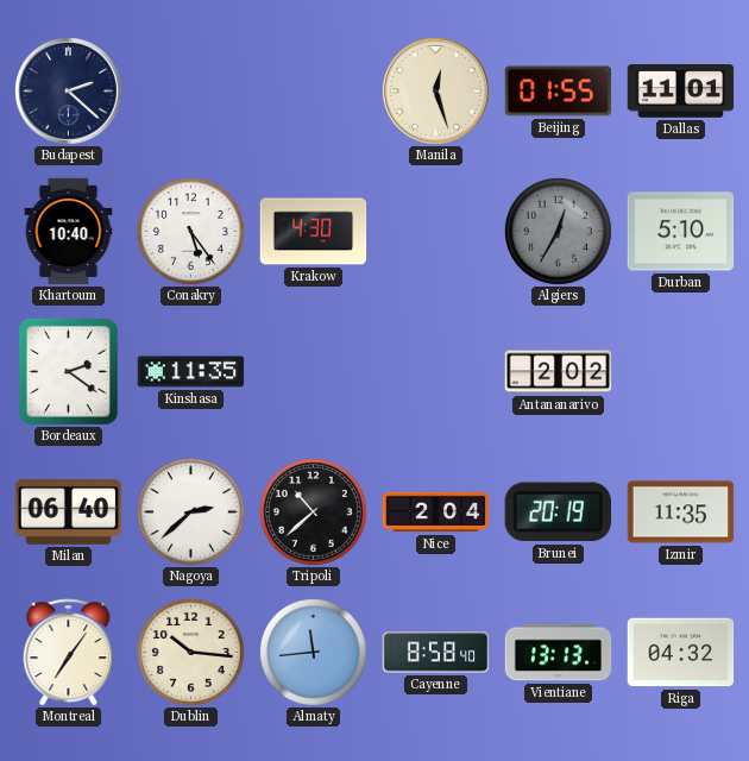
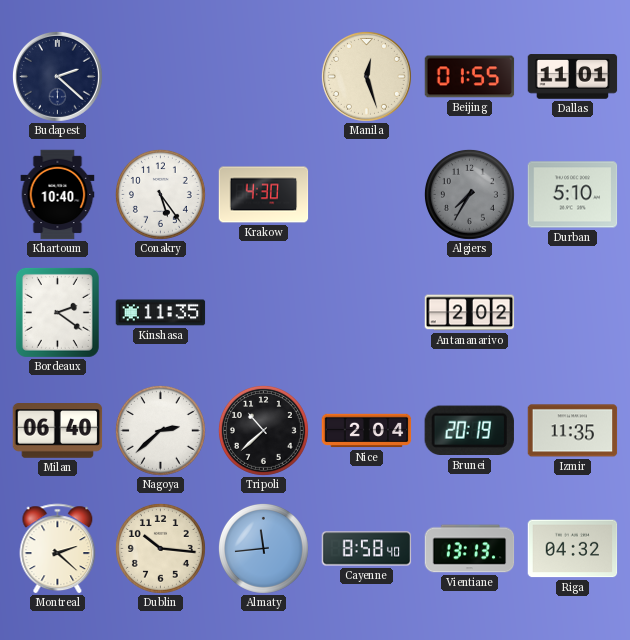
Algiers: 12:35 -> 7:35
Montreal: 7:06 -> 2:22
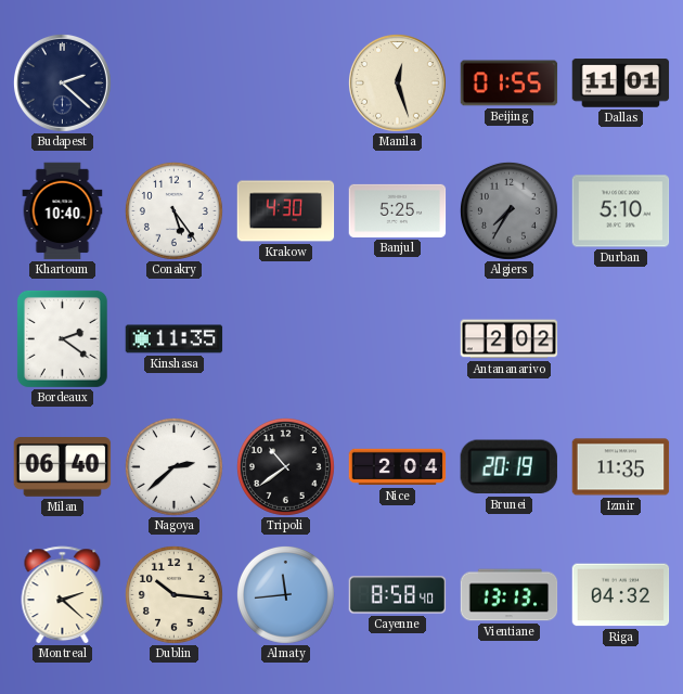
Banjul: none -> 5:25
Tripoli: 10:38 -> 10:39
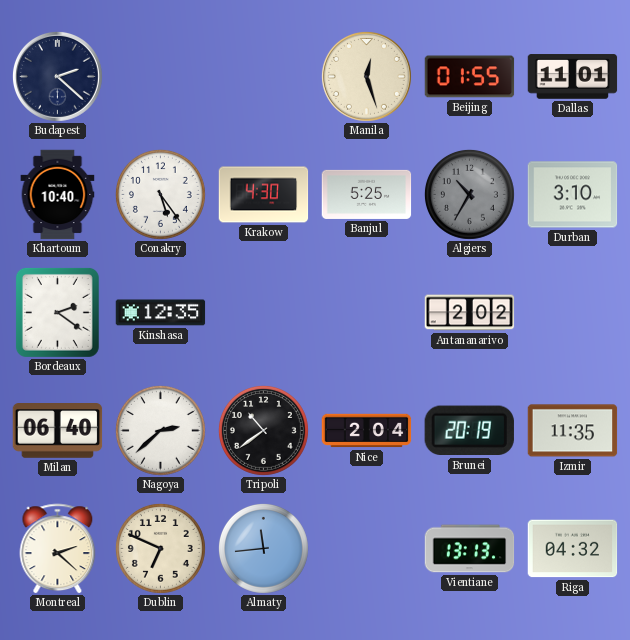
Algiers: 7:35 -> 10:35
Durban: 5:10 -> 3:10
Kinshasa: 11:35 -> 12:35
Dublin: 10:16 -> 6:49
Cayenne: 8:58 -> none
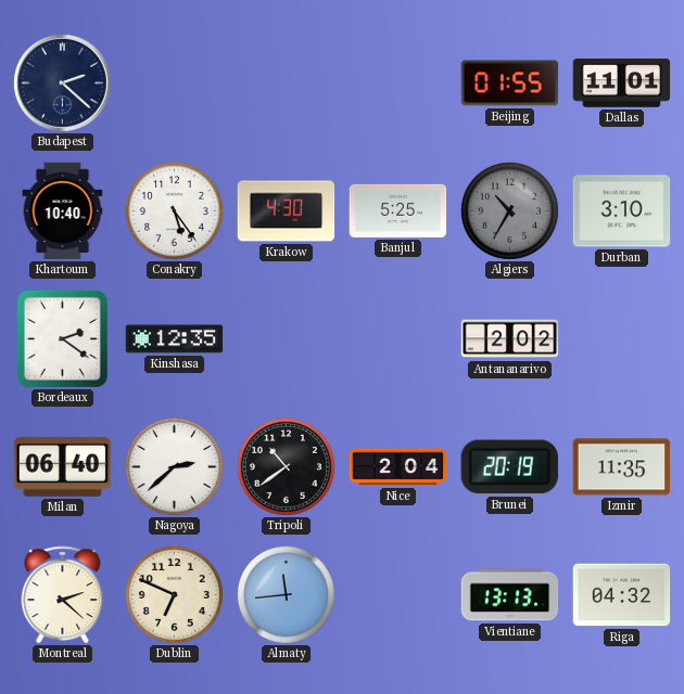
Manila: 12:27 -> none
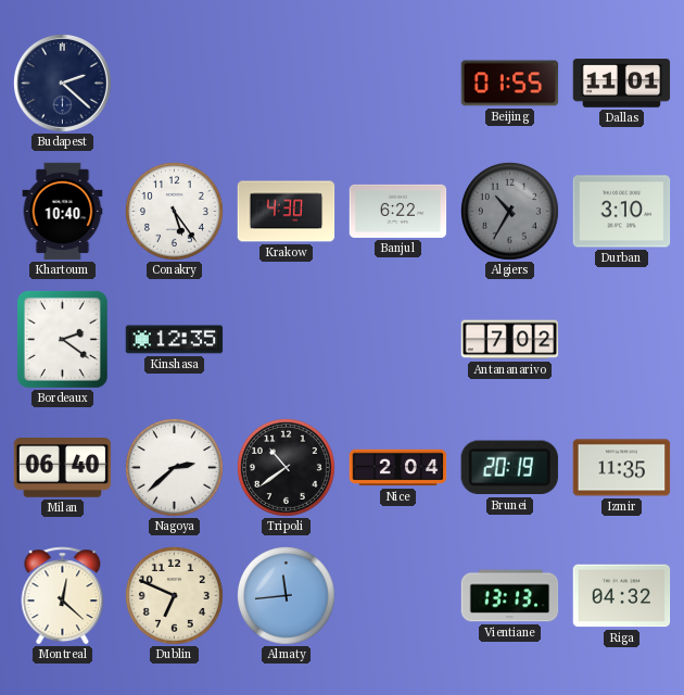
Banjul: 5:25 -> 6:22
Antananarivo: 2:02 -> 7:02
Montreal: 2:22 -> 12:22
